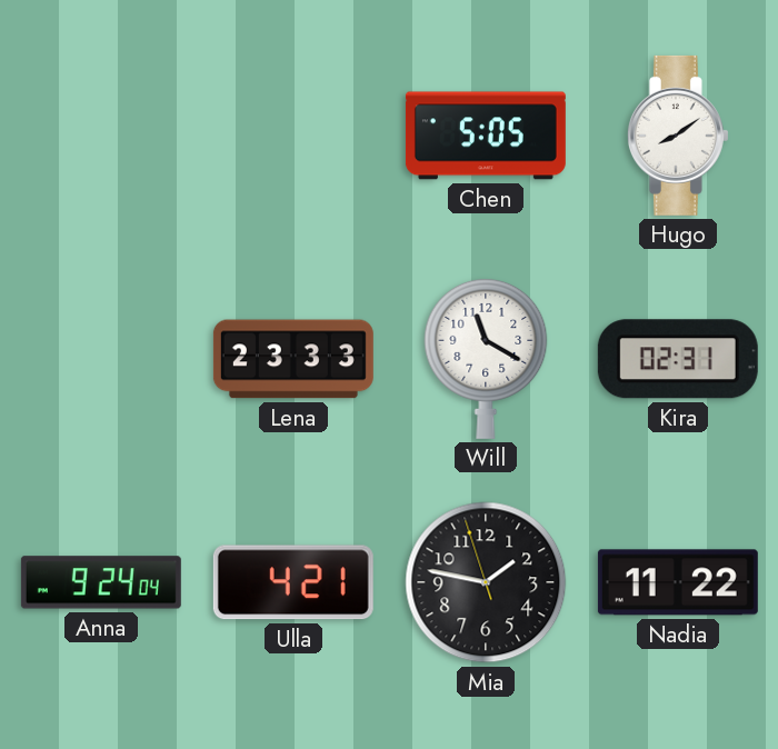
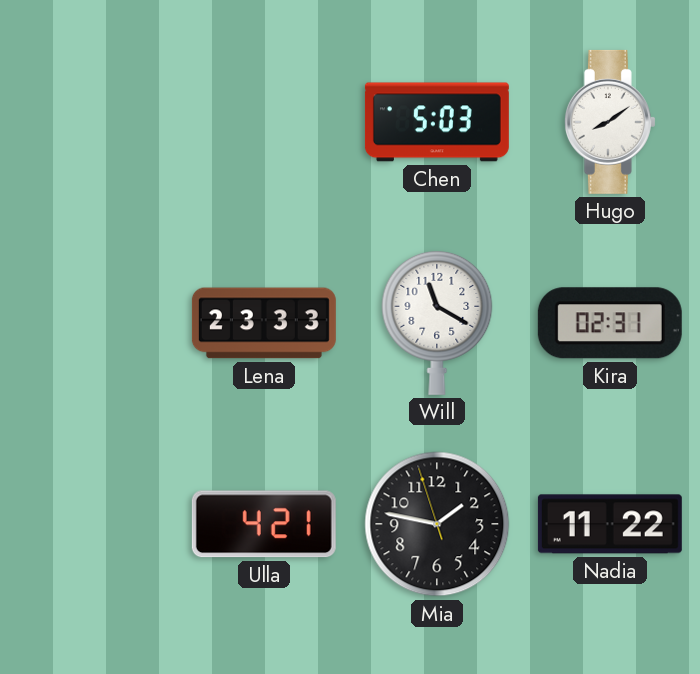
Chen: 5:05 -> 5:03
Anna: 9:24 -> none
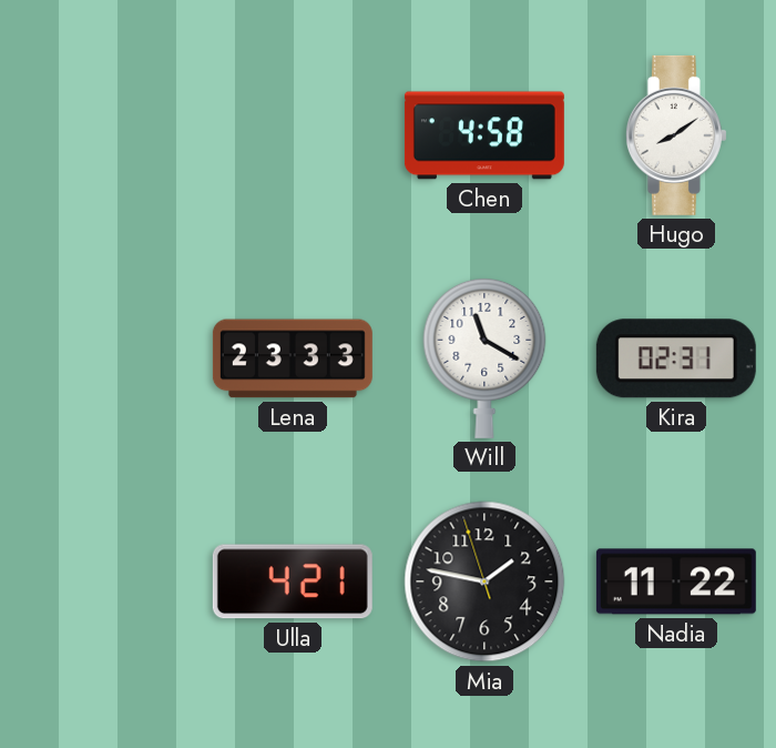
Chen: 5:03 -> 4:58
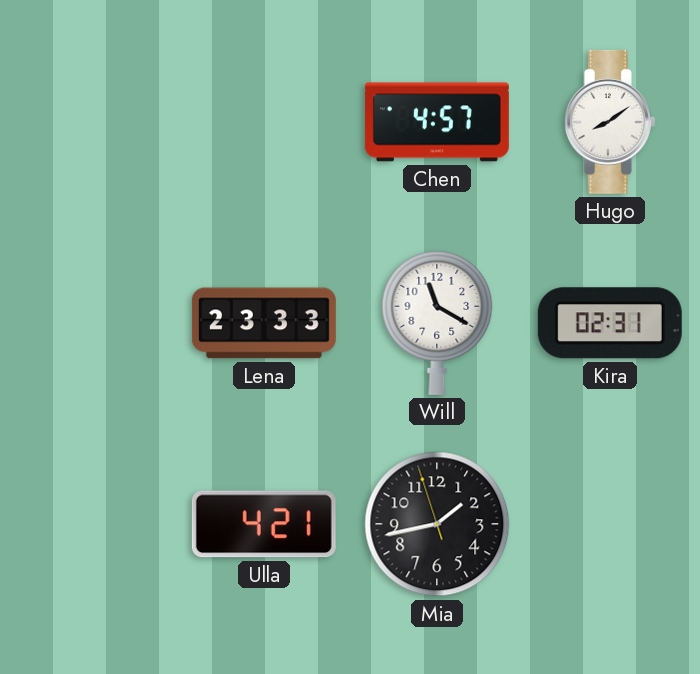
Chen: 4:58 -> 4:57
Mia: 1:46 -> 1:42
Nadia: 11:22 -> none
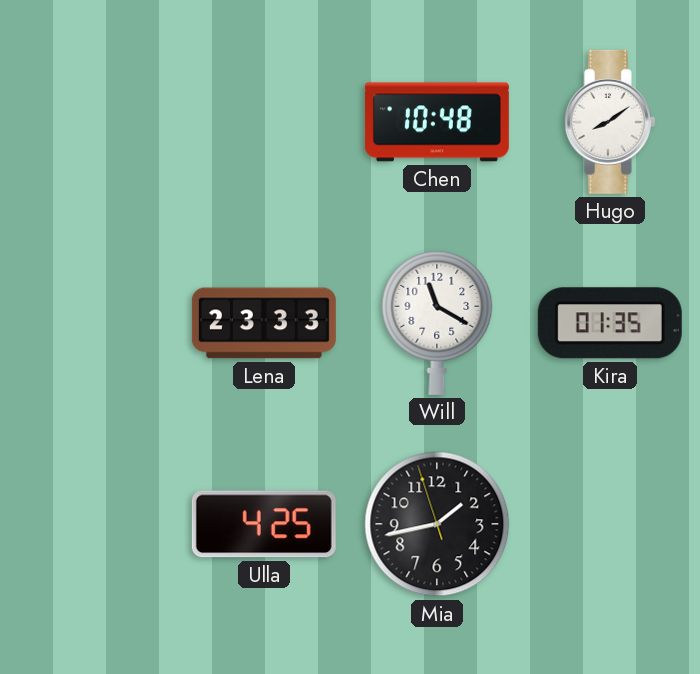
Chen: 4:57 -> 10:48
Kira: 02:31 -> 01:35
Ulla: 4:21 -> 4:25
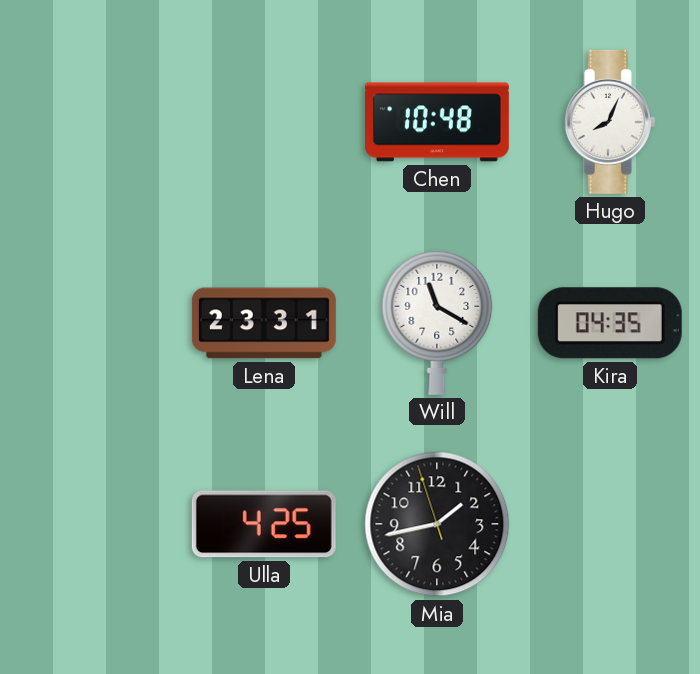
Hugo: 8:09 -> 8:04
Lena: 23:33 -> 23:31
Kira: 01:35 -> 04:35
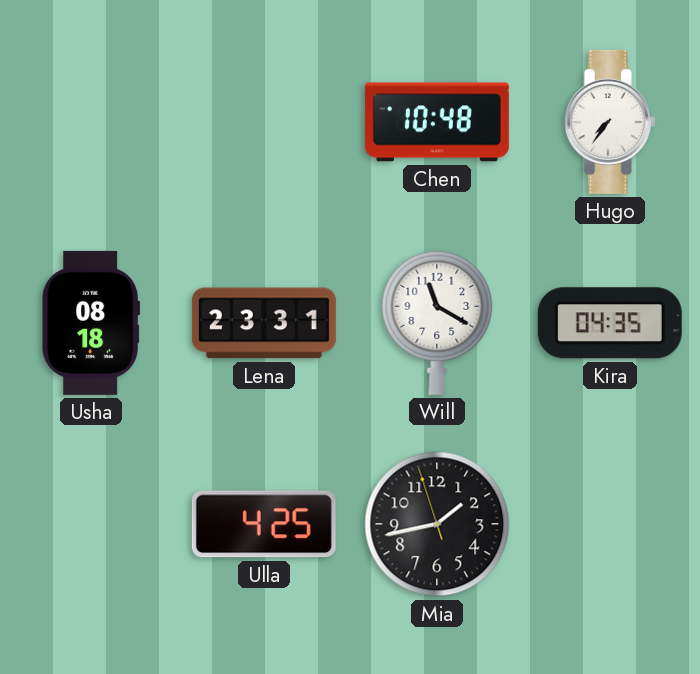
Hugo: 8:04 -> 7:36
Usha: none -> 08:18
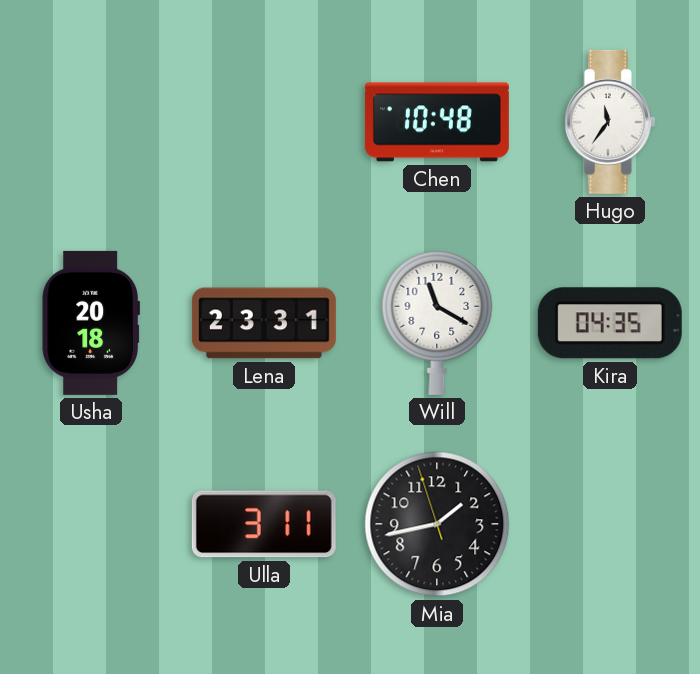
Hugo: 7:36 -> 11:36
Usha: 08:18 -> 20:18
Ulla: 4:25 -> 3:11
